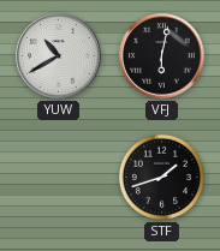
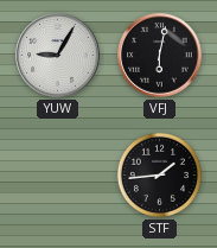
YUW: 10:40 -> 9:05
STF: 1:42 -> 1:44
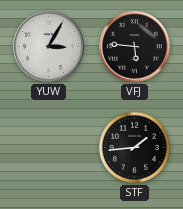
YUW: 9:05 -> 3:05
VFJ: 6:02 -> 5:46
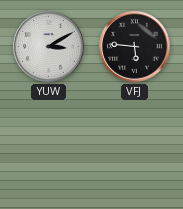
YUW: 3:05 -> 3:10
STF: 1:44 -> none
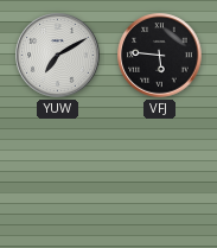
YUW: 3:10 -> 7:10
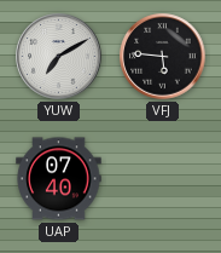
UAP: none -> 07:40
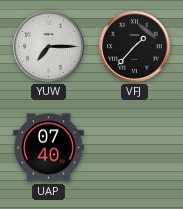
YUW: 7:10 -> 7:15
VFJ: 5:46 -> 1:37
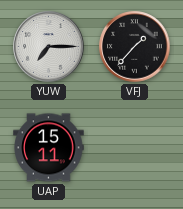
UAP: 07:40 -> 15:11
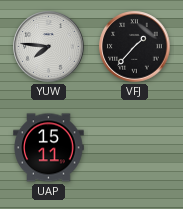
YUW: 7:15 -> 7:46
